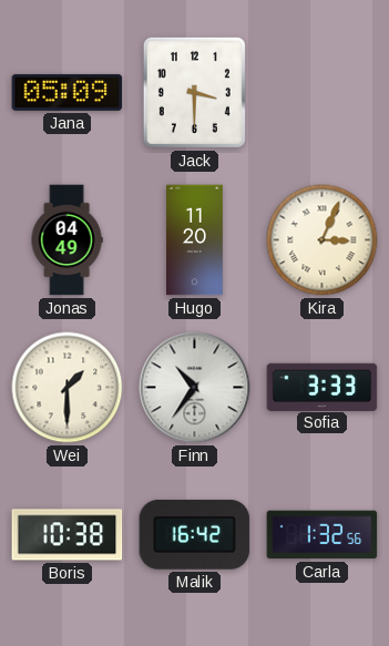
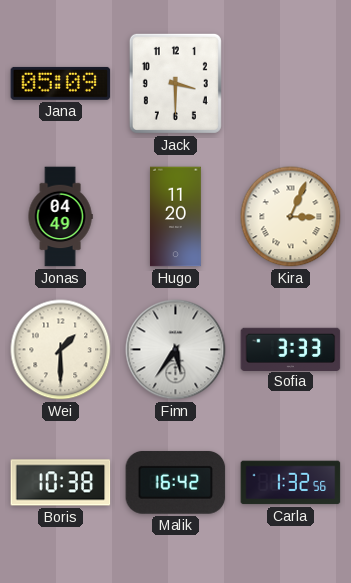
Finn: 10:36 -> 5:36
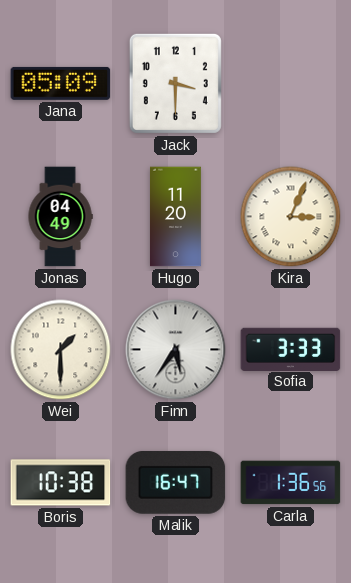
Malik: 16:42 -> 16:47
Carla: 1:32 -> 1:36
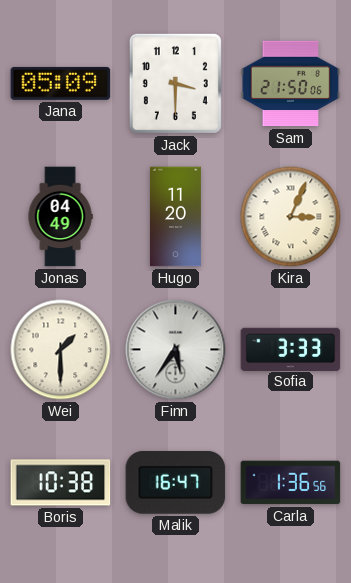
Sam: none -> 21:50
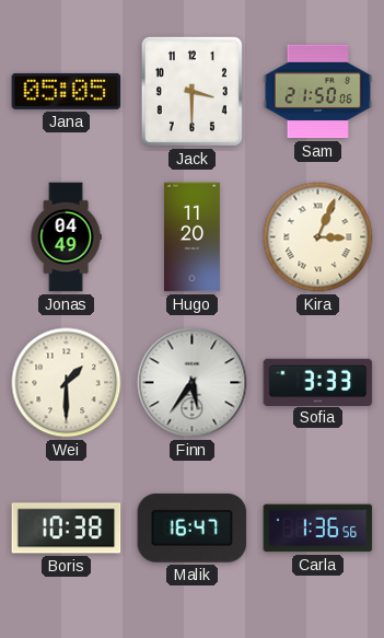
Jana: 05:09 -> 05:05
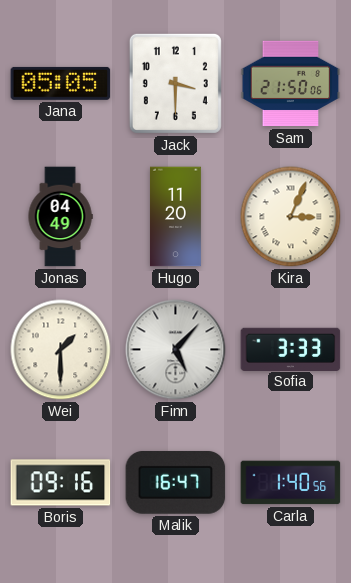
Finn: 5:36 -> 5:07
Boris: 10:38 -> 09:16
Carla: 1:36 -> 1:40
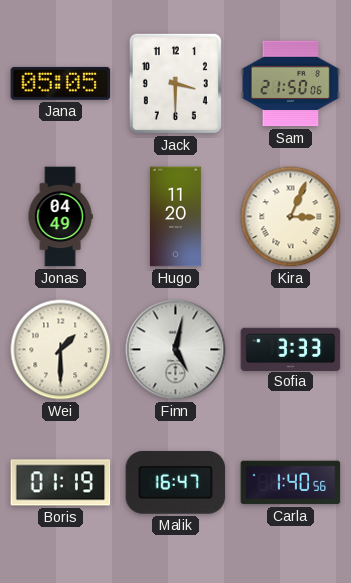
Finn: 5:07 -> 5:02
Boris: 09:16 -> 01:19
